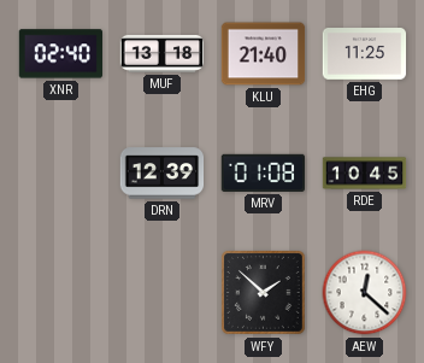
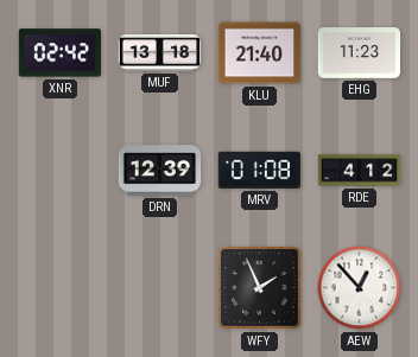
XNR: 02:40 -> 02:42
EHG: 11:25 -> 11:23
RDE: 10:45 -> 4:12
WFY: 1:52 -> 1:56
AEW: 12:22 -> 12:53
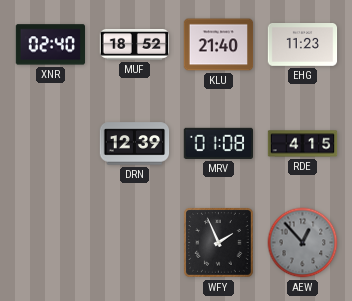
XNR: 02:42 -> 02:40
MUF: 13:18 -> 18:52
RDE: 4:12 -> 4:15
AEW dial: white -> grey
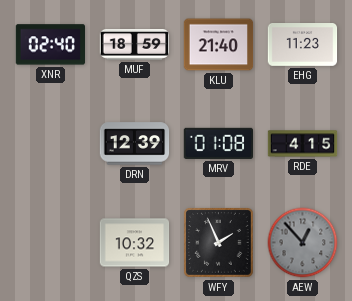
MUF: 18:52 -> 18:59
QZS: none -> 10:32
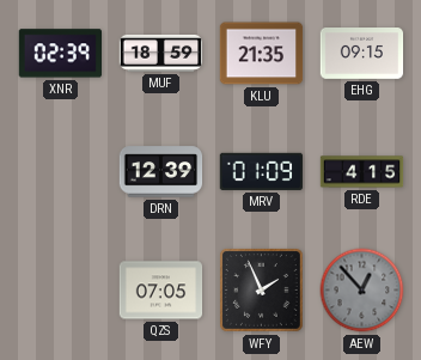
XNR: 02:40 -> 02:39
KLU: 21:40 -> 21:35
EHG: 11:23 -> 09:15
MRV: 01:08 -> 01:09
QZS: 10:32 -> 07:05
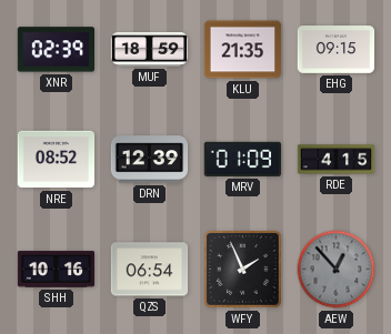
NRE: none -> 08:52
SHH: none -> 10:16
QZS: 07:05 -> 06:54
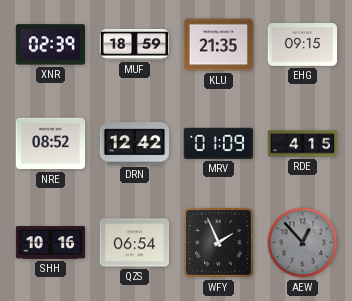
DRN: 12:39 -> 12:42
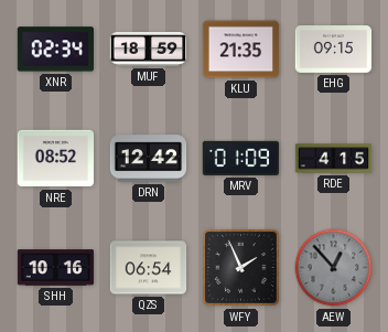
XNR: 02:39 -> 02:34
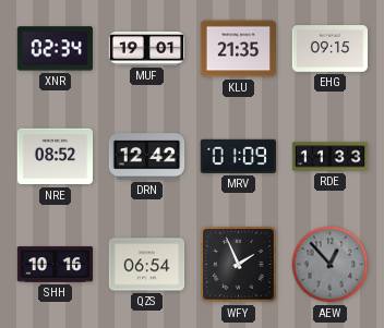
MUF: 18:59 -> 19:01
RDE: 4:15 -> 11:33
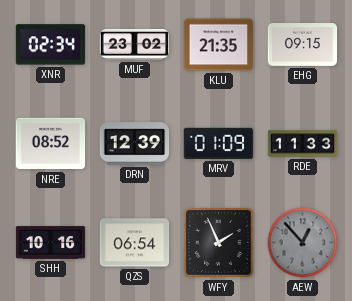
MUF: 19:01 -> 23:02
DRN: 12:42 -> 12:39
